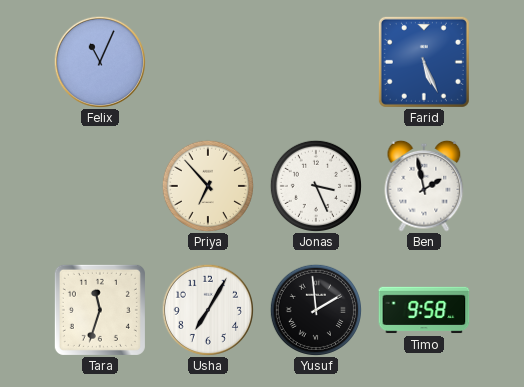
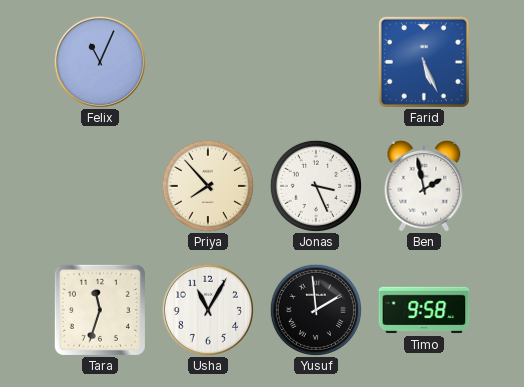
Priya: 6:53 -> 7:53
Usha: 7:05 -> 11:05
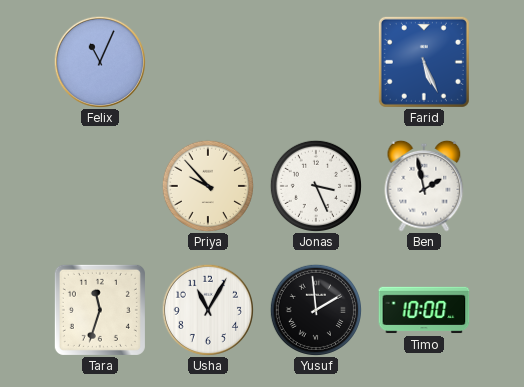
Priya: 7:53 -> 9:53
Timo: 9:58 -> 10:00
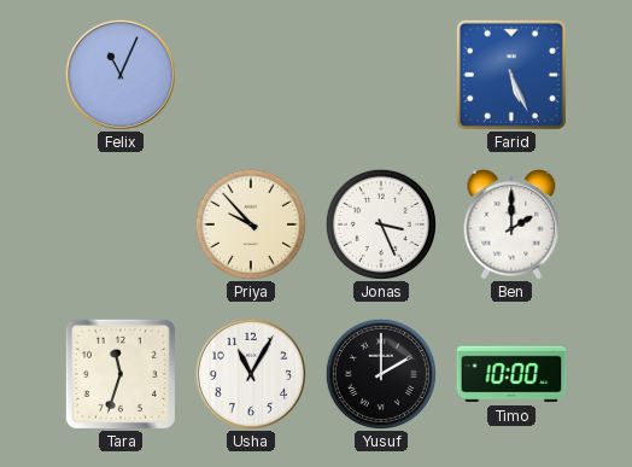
Ben: 1:58 -> 2:00
Yusuf: 1:59 -> 2:00
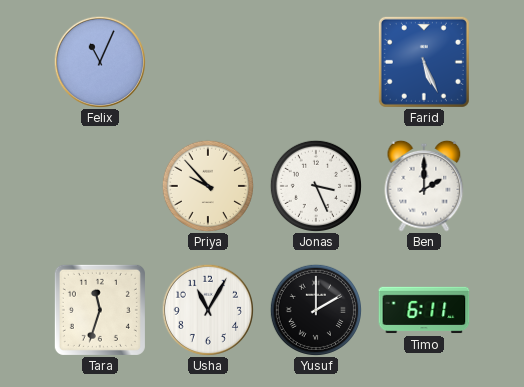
Timo: 10:00 -> 6:11
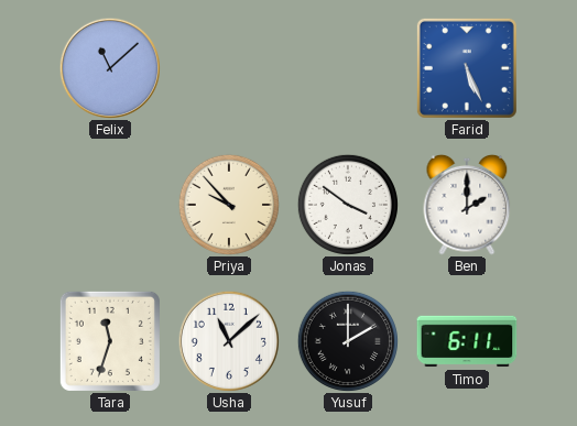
Felix: 11:04 -> 11:08
Jonas: 3:26 -> 3:51
Usha: 11:05 -> 11:08
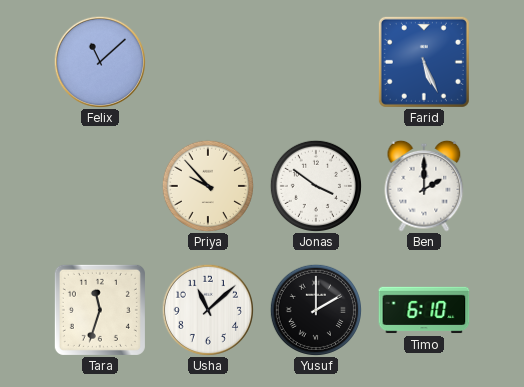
Timo: 6:11 -> 6:10
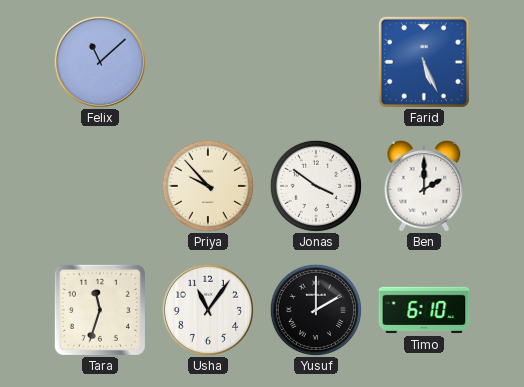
Usha: 11:08 -> 11:06
